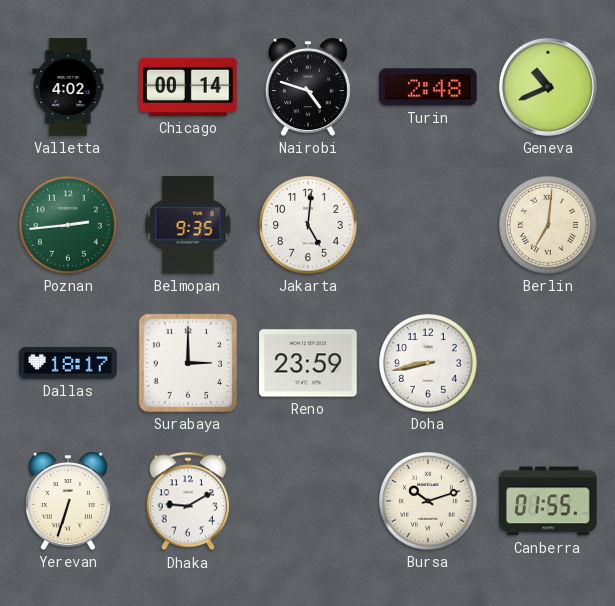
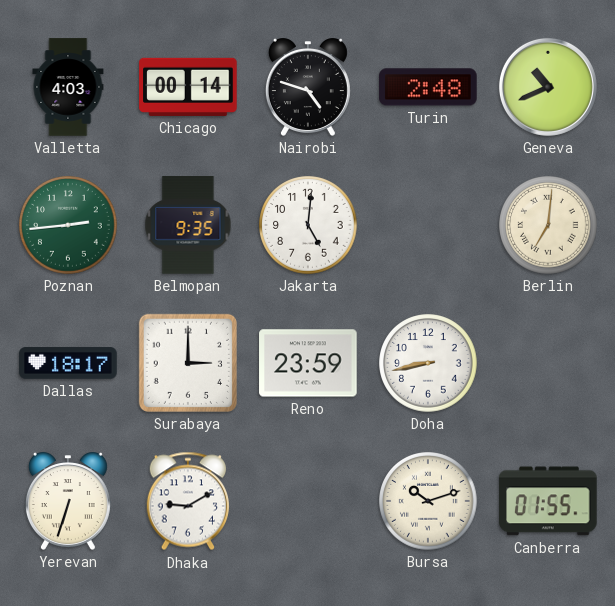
Valletta: 4:02 -> 4:03
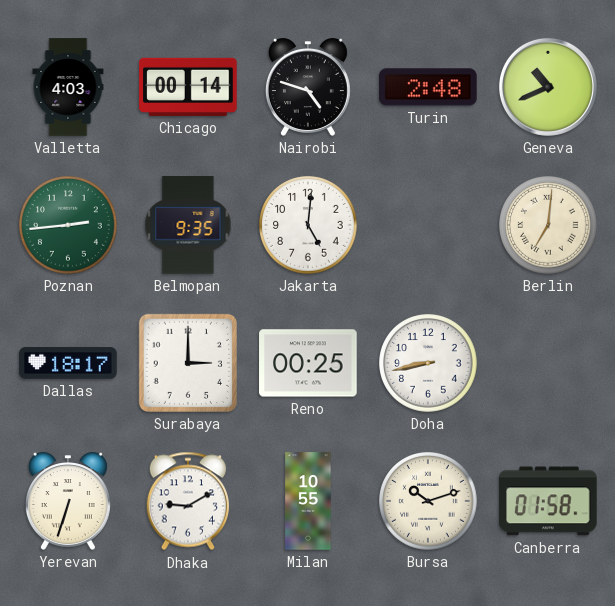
Reno: 23:59 -> 00:25
Milan: none -> 10:55
Canberra: 01:55 -> 01:58
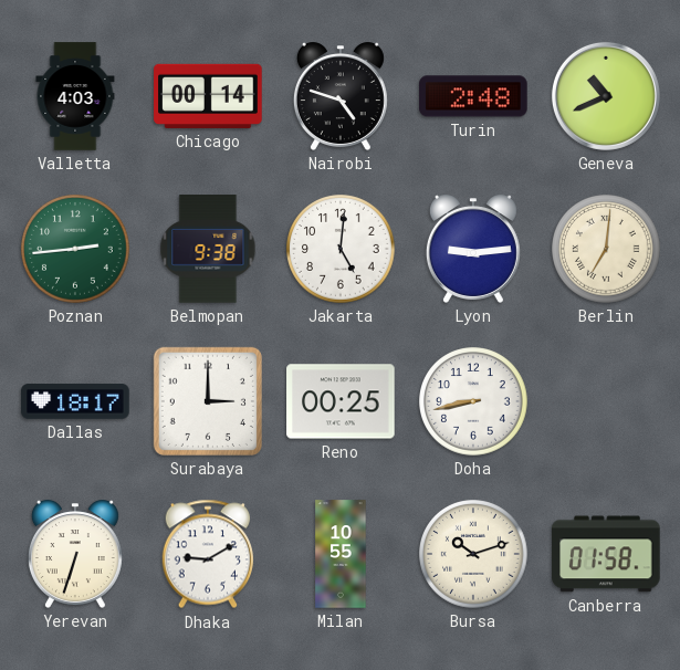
Belmopan: 9:35 -> 9:38
Lyon: none -> 9:14
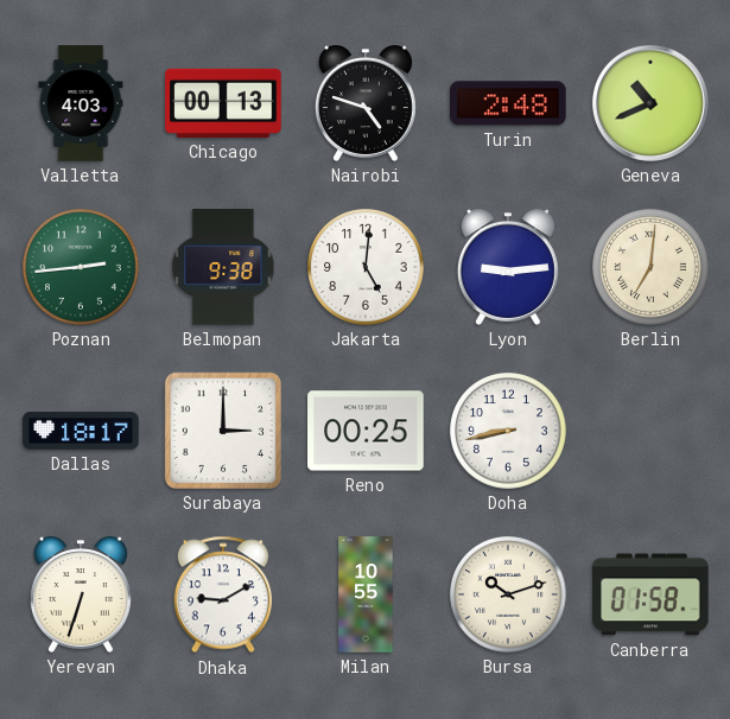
Chicago: 00:14 -> 00:13
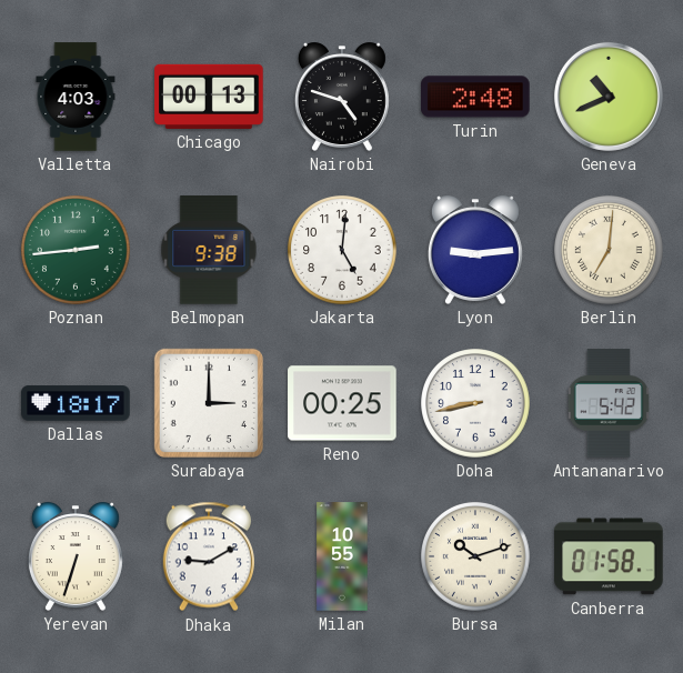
Antananarivo: none -> 5:42
